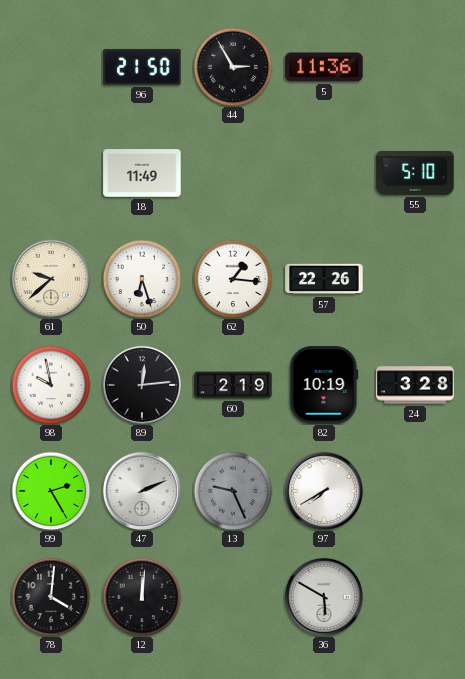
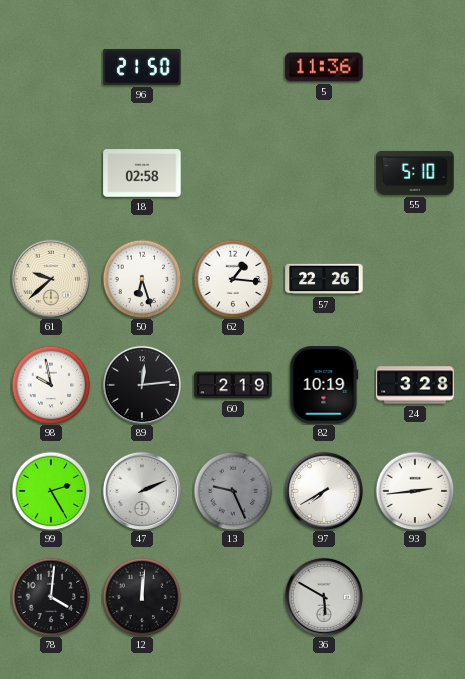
44: 2:55 -> none
18: 11:49 -> 02:58
93: none -> 2:44
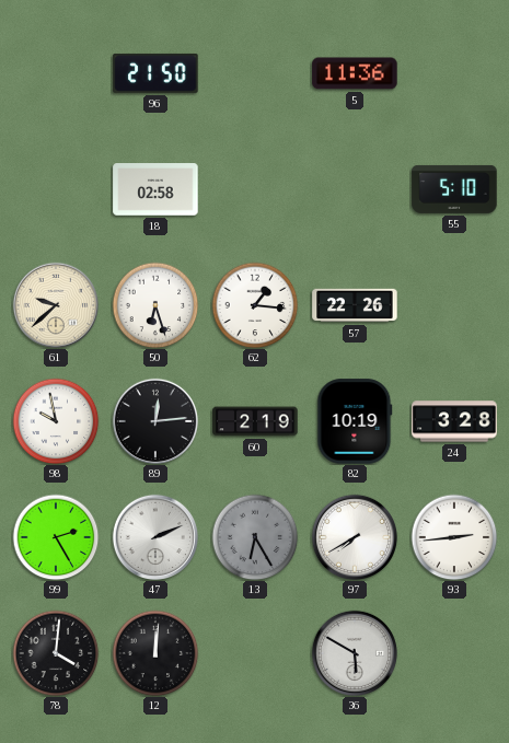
13: 9:26 -> 6:25
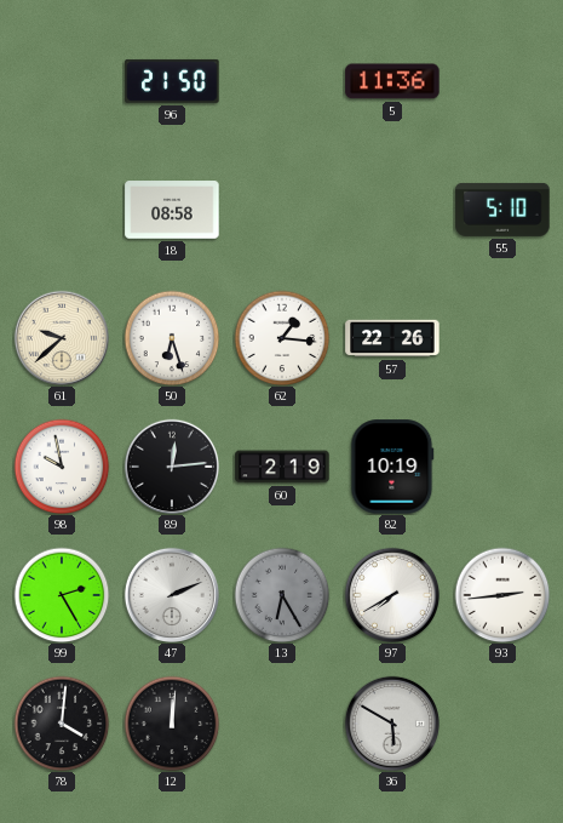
18: 02:58 -> 08:58
24: 3:28 -> none
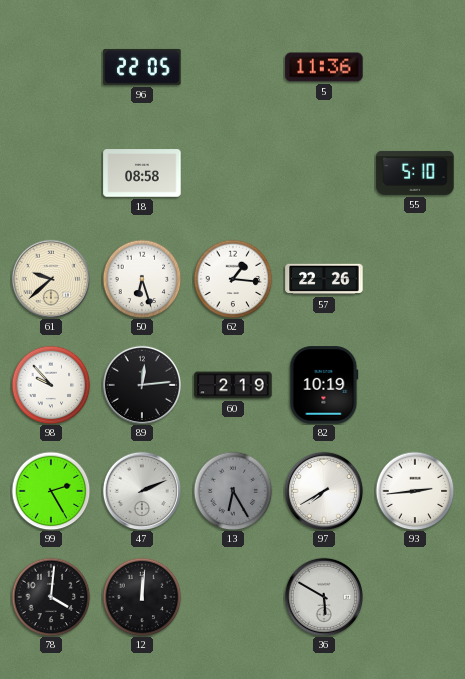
96: 21:50 -> 22:05
98: 9:58 -> 9:53
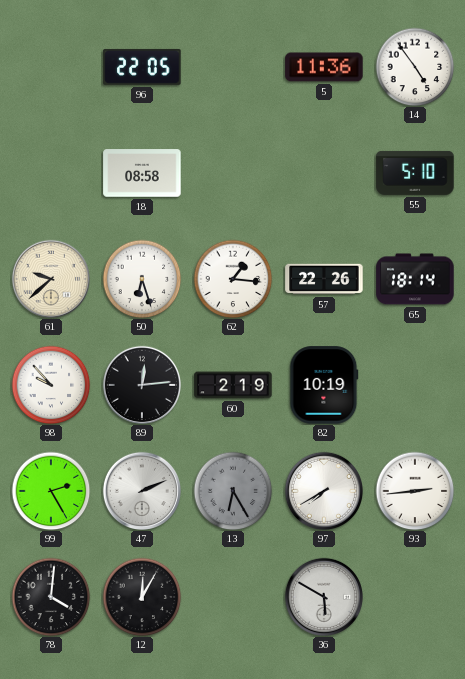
14: none -> 4:54
65: none -> 18:14
12: 12:01 -> 12:05
